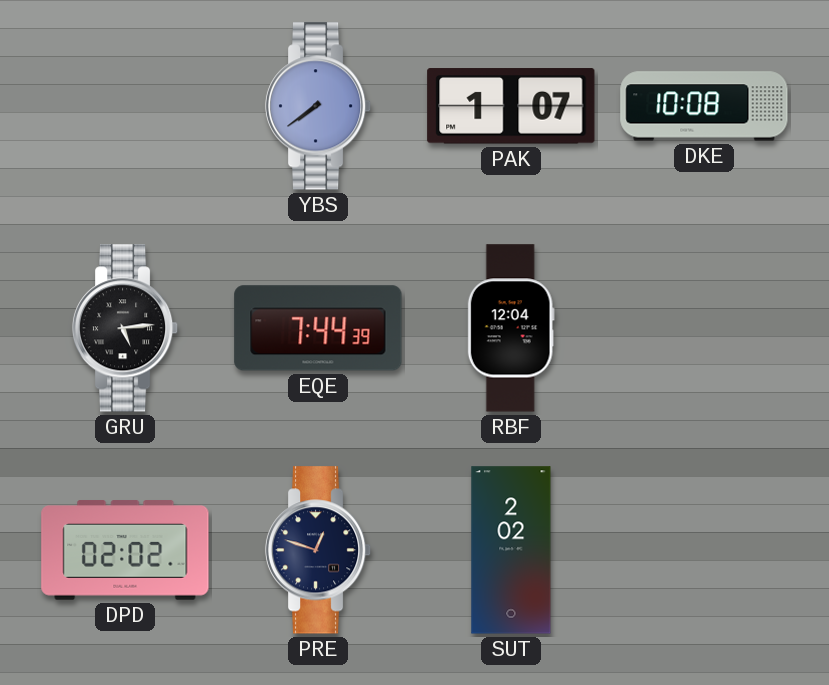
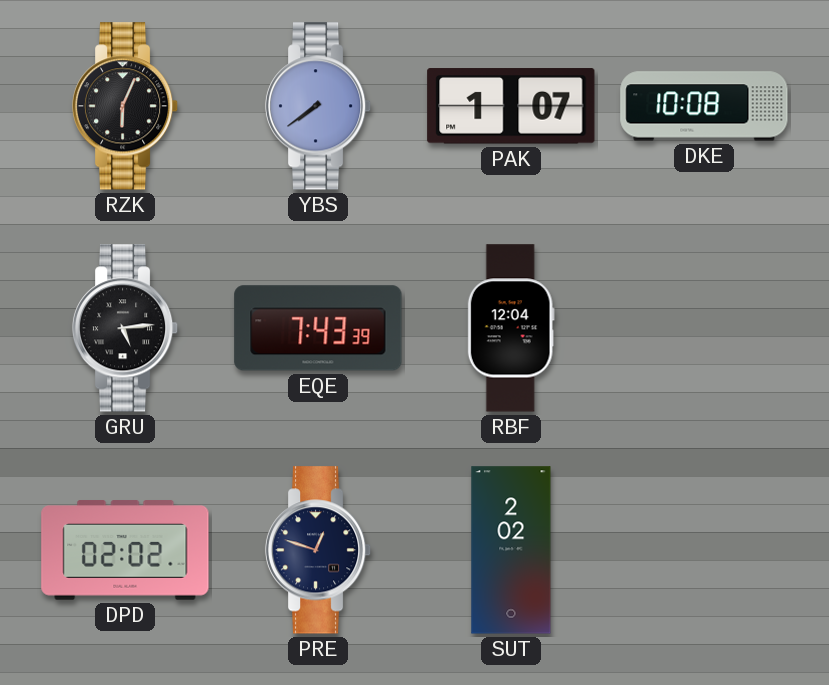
RZK: none -> 6:04
EQE: 7:44 -> 7:43
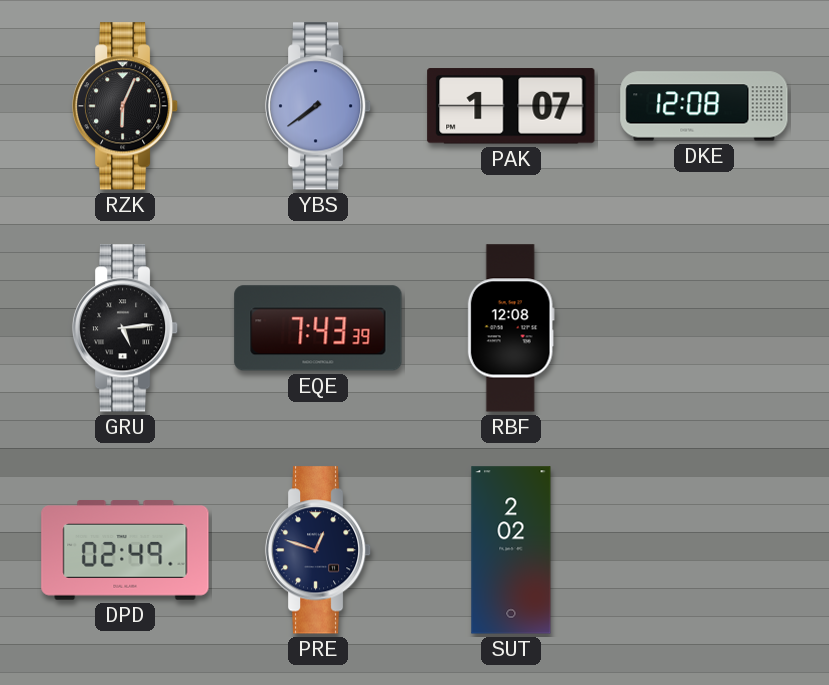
DKE: 10:08 -> 12:08
RBF: 12:04 -> 12:08
DPD: 02:02 -> 02:49
